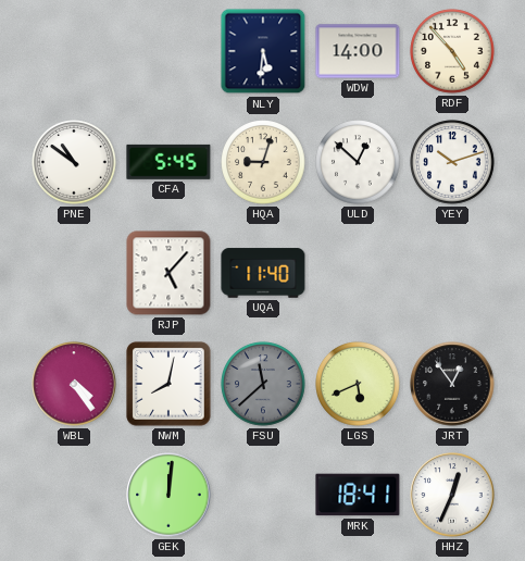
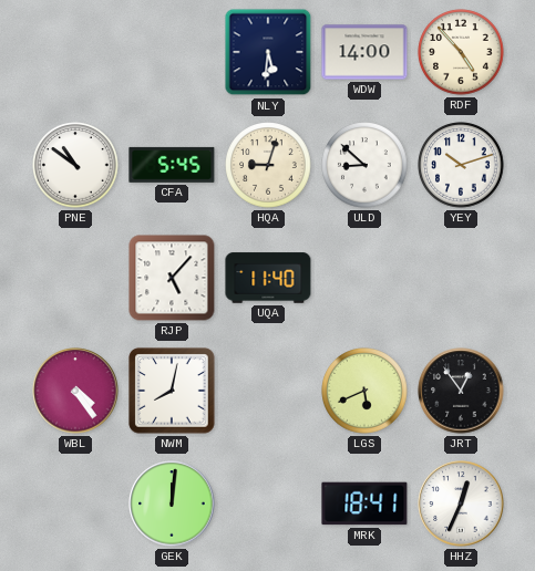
ULD: 12:52 -> 8:52
FSU: 11:38 -> none
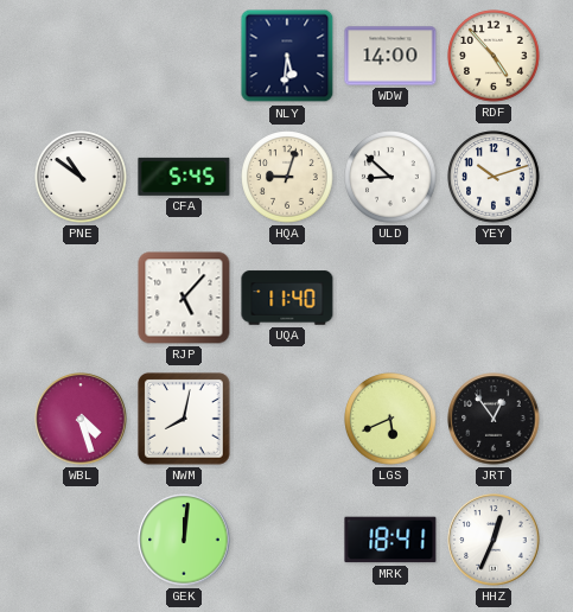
WBL: 4:24 -> 4:27
